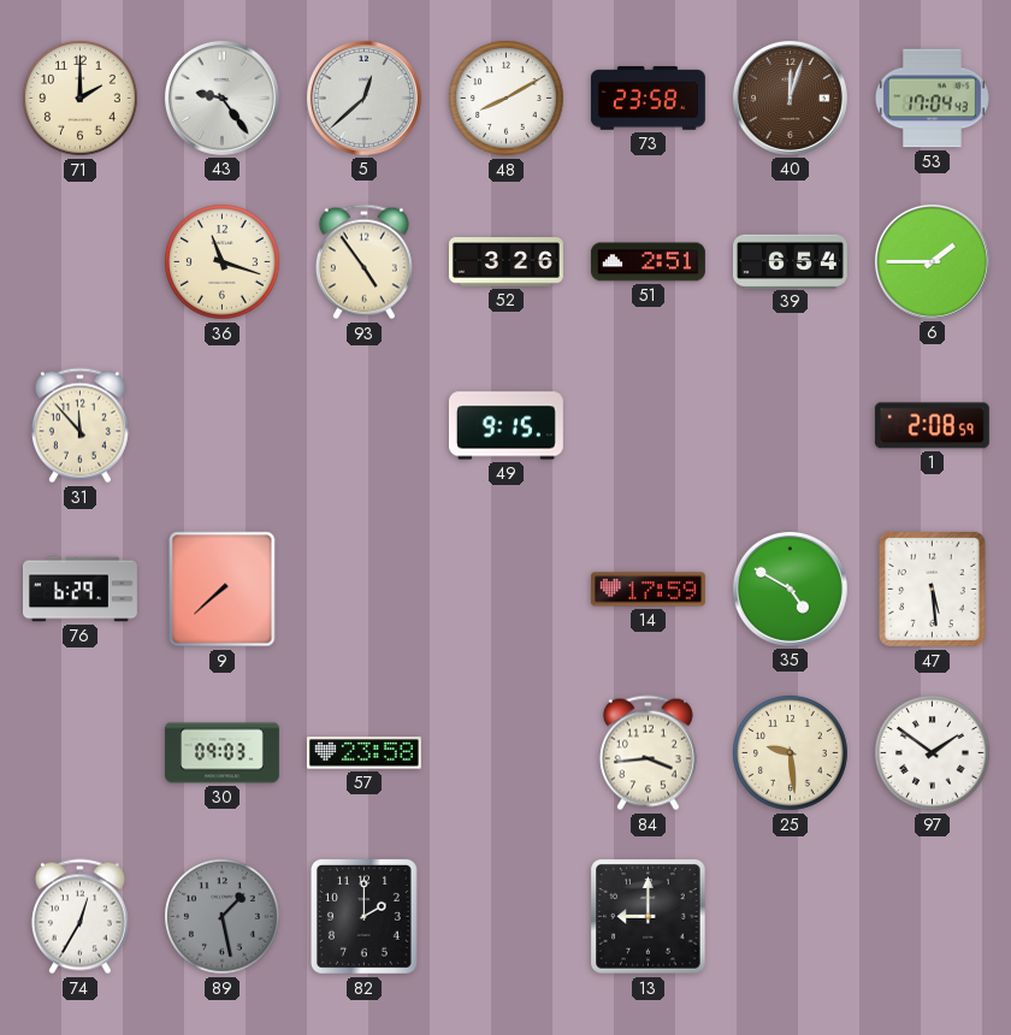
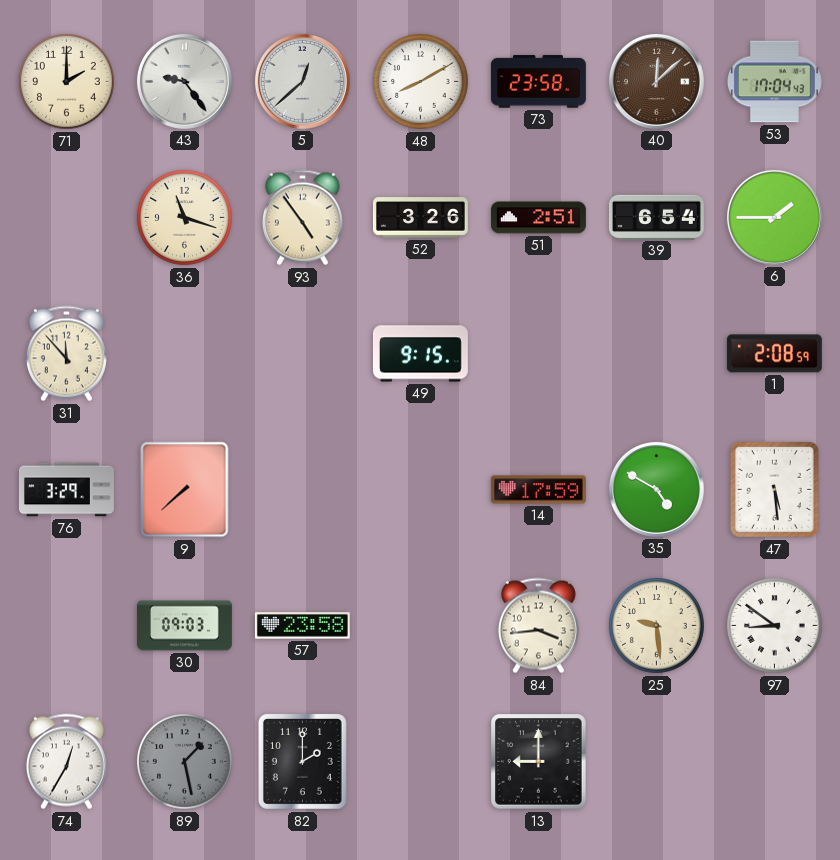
40: 12:03 -> 12:08
76: 6:29 -> 3:29
97: 1:51 -> 8:51
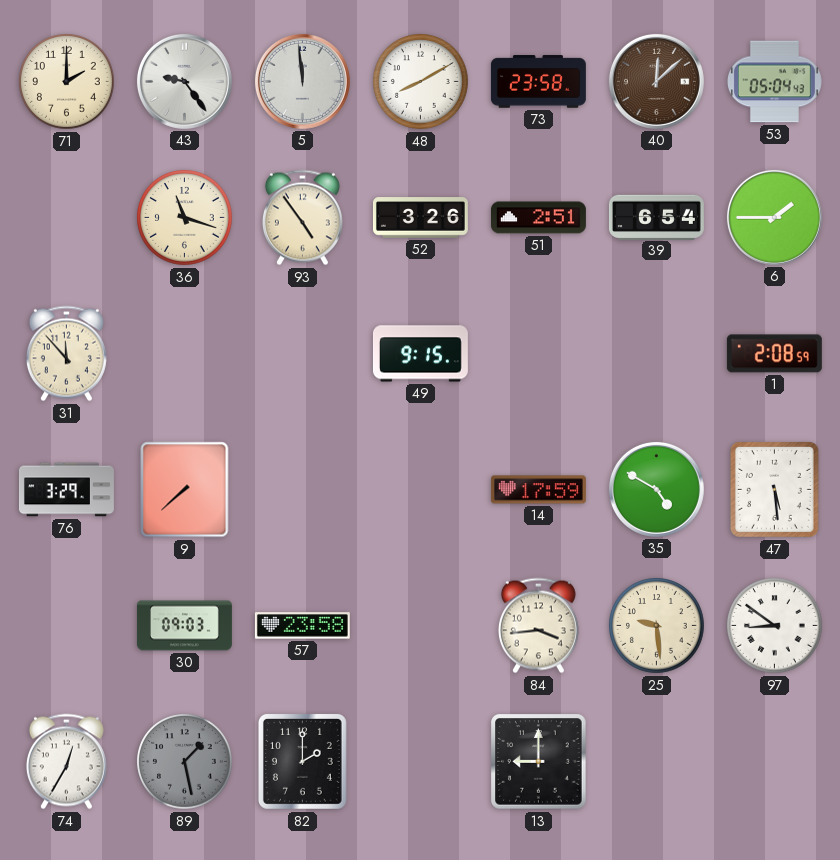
5: 12:38 -> 11:59
53: 17:04 -> 05:04
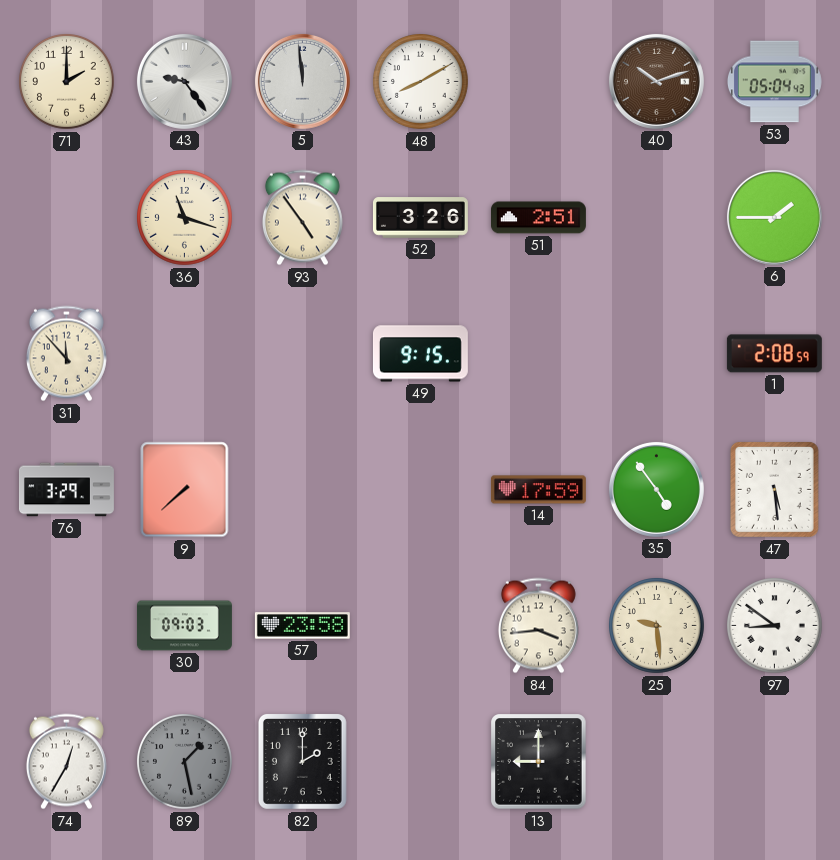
73: 23:58 -> none
40: 12:08 -> 10:12
39: 6:54 -> none
35: 4:50 -> 4:54
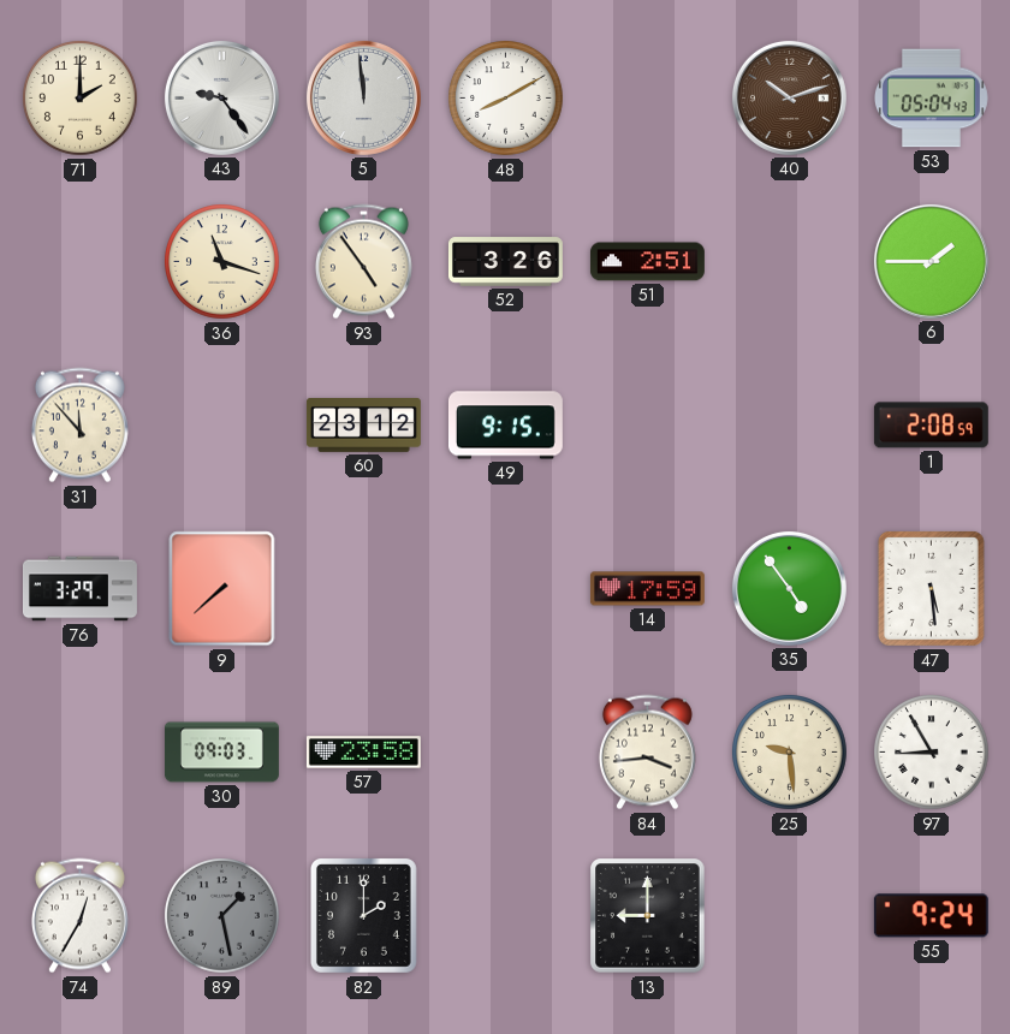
60: none -> 23:12
97: 8:51 -> 8:55
55: none -> 9:24
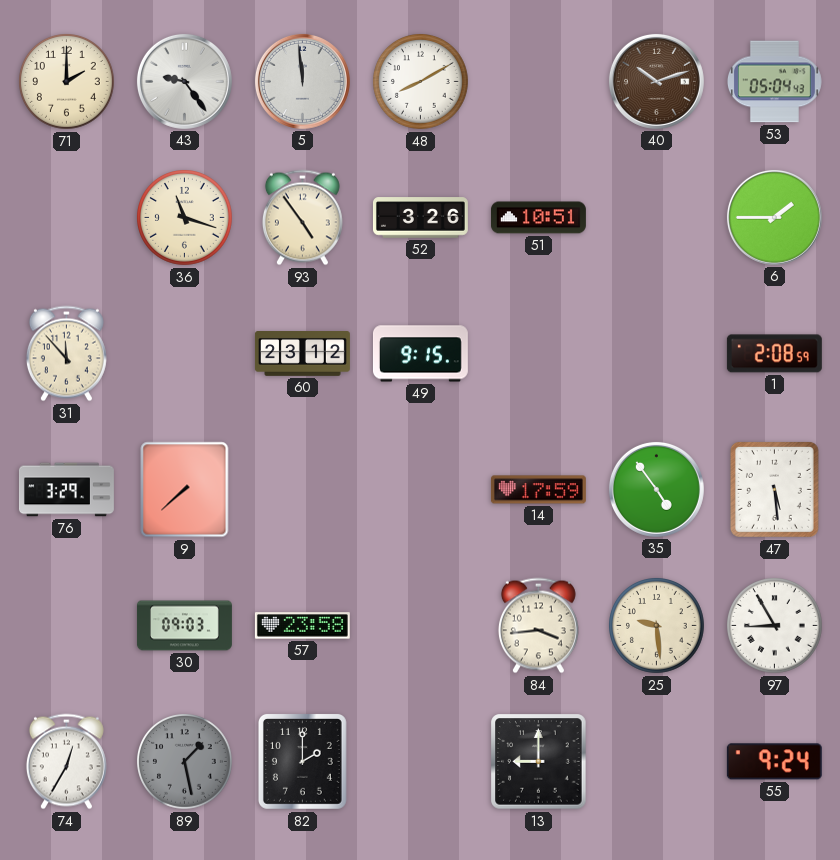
51: 2:51 -> 10:51
